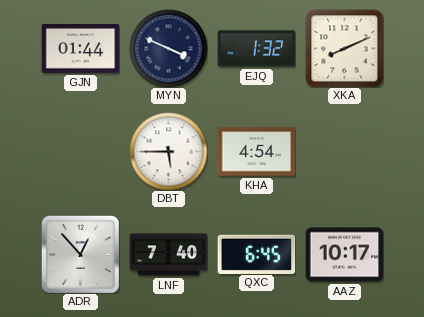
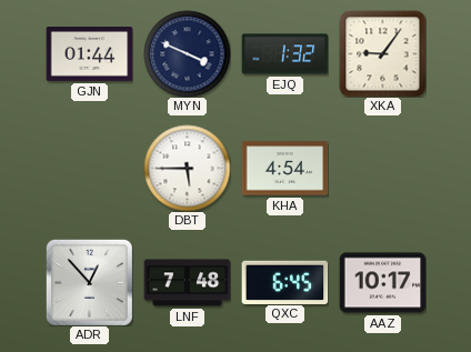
XKA: 8:11 -> 9:06
LNF: 7:40 -> 7:48
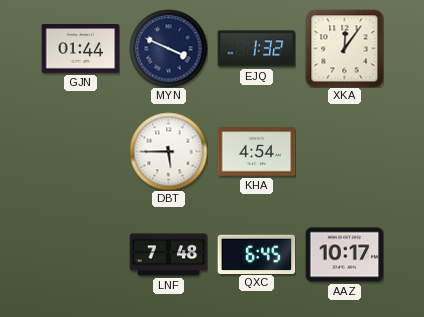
XKA: 9:06 -> 12:06
ADR: 12:53 -> none
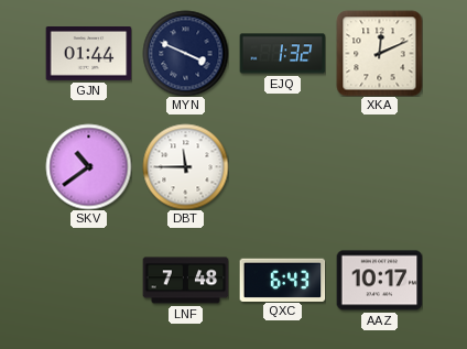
XKA: 12:06 -> 12:11
SKV: none -> 10:39
DBT: 5:45 -> 11:45
KHA: 4:54 -> none
QXC: 6:45 -> 6:43
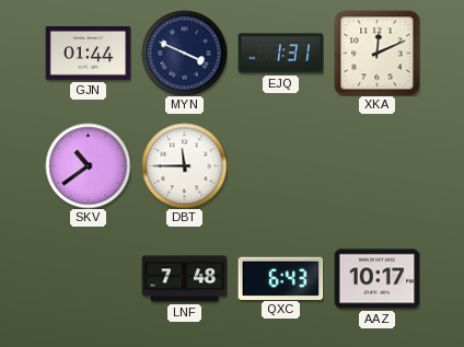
EJQ: 1:32 -> 1:31
